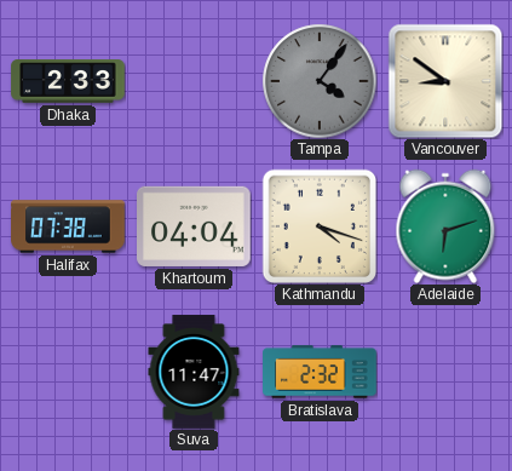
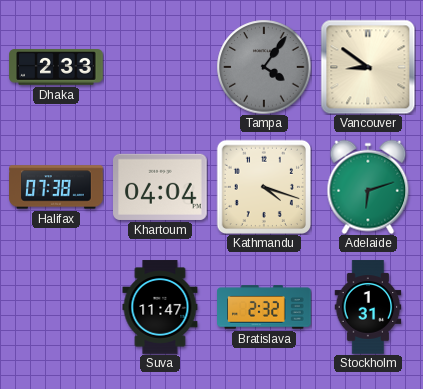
Stockholm: none -> 1:31
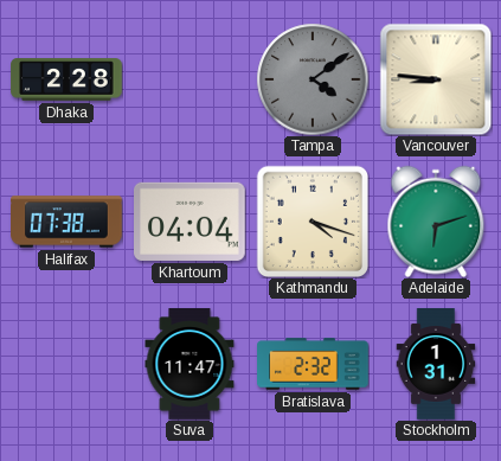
Dhaka: 2:33 -> 2:28
Tampa: 4:06 -> 4:09
Vancouver: 8:51 -> 8:46
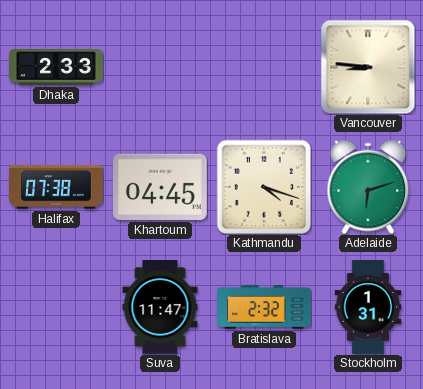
Dhaka: 2:28 -> 2:33
Tampa: 4:09 -> none
Khartoum: 04:04 -> 04:45
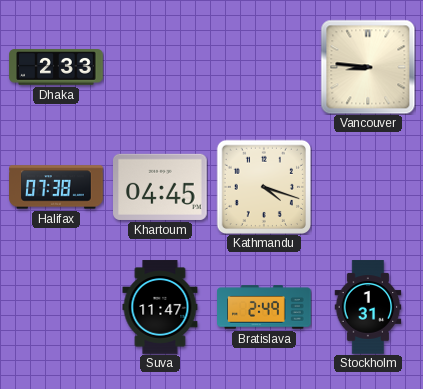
Adelaide: 6:12 -> none
Bratislava: 2:32 -> 2:49
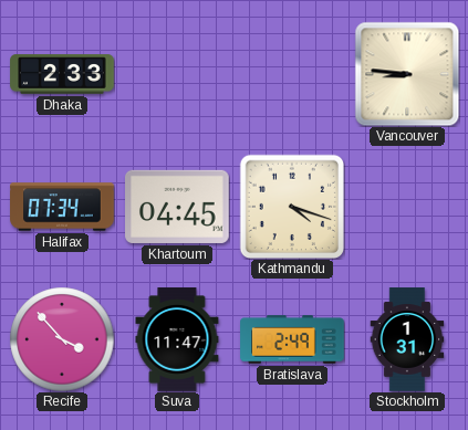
Halifax: 07:38 -> 07:34
Recife: none -> 3:53
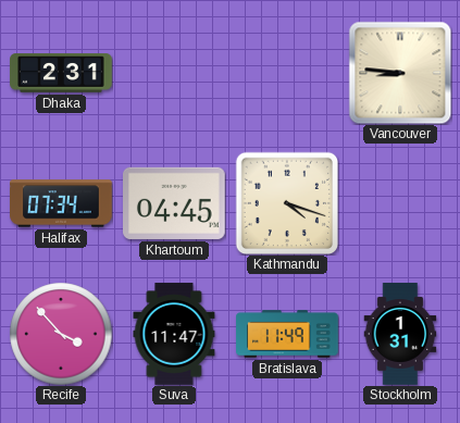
Dhaka: 2:33 -> 2:31
Bratislava: 2:49 -> 11:49
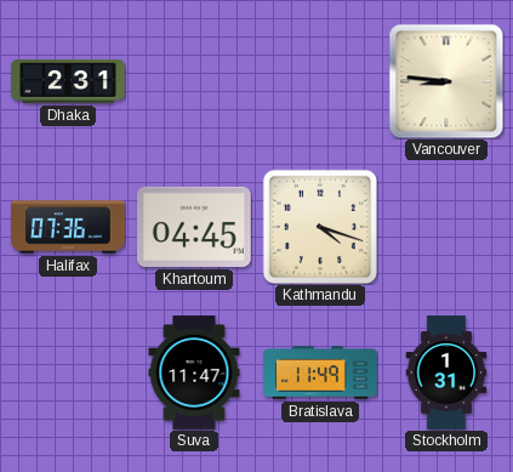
Halifax: 07:34 -> 07:36
Recife: 3:53 -> none
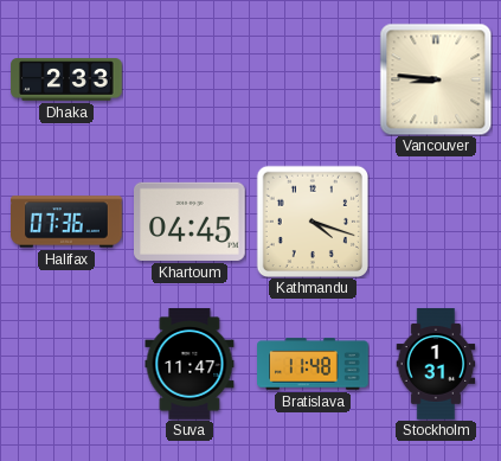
Dhaka: 2:31 -> 2:33
Bratislava: 11:49 -> 11:48
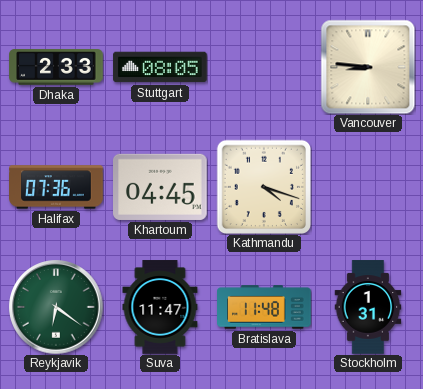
Stuttgart: none -> 08:05
Reykjavik: none -> 6:21
